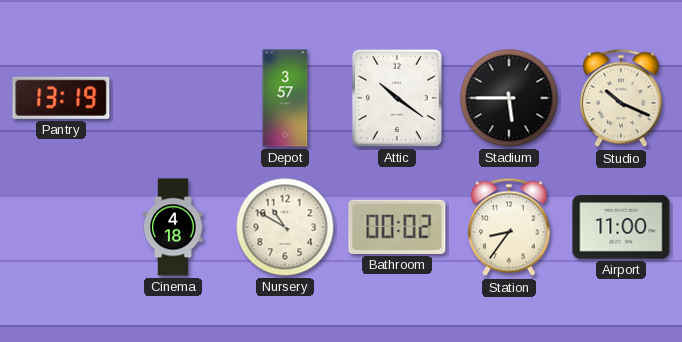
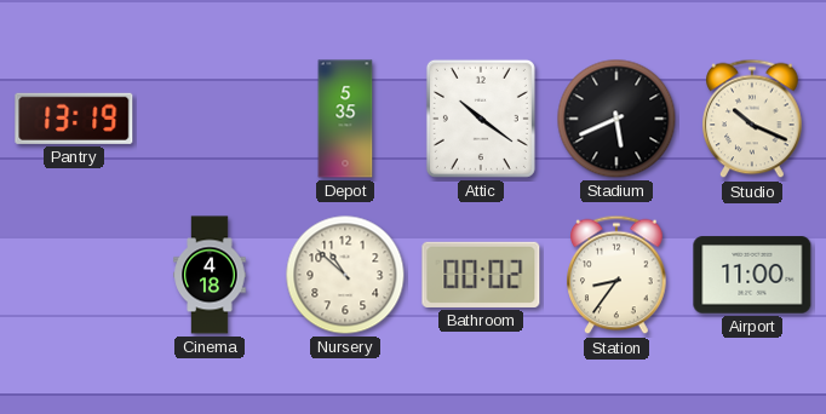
Depot: 3:57 -> 5:35
Stadium: 5:45 -> 5:41
Nursery: 10:50 -> 10:52
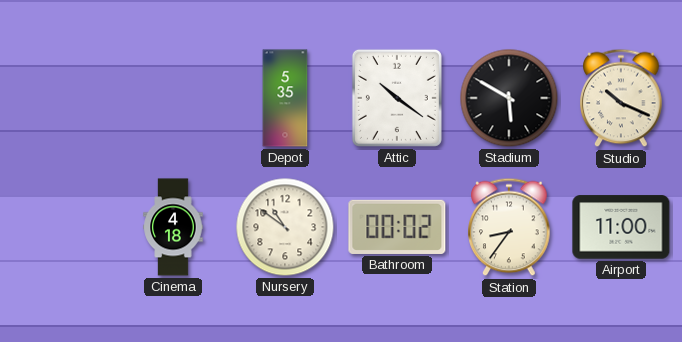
Pantry: 13:19 -> none
Stadium: 5:41 -> 5:50
Nursery: 10:52 -> 10:51
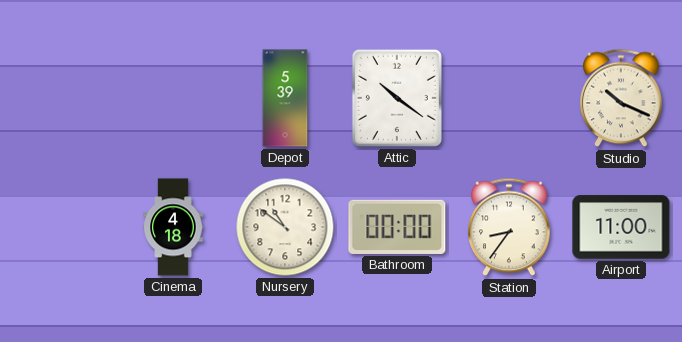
Depot: 5:35 -> 5:39
Stadium: 5:50 -> none
Bathroom: 00:02 -> 00:00
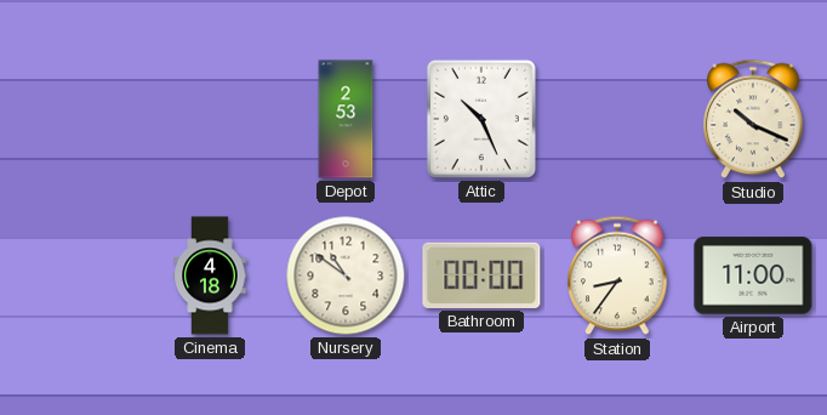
Depot: 5:39 -> 2:53
Attic: 10:21 -> 10:26
